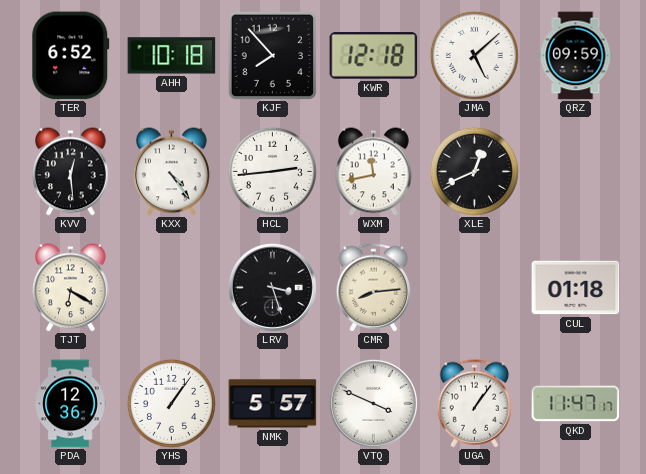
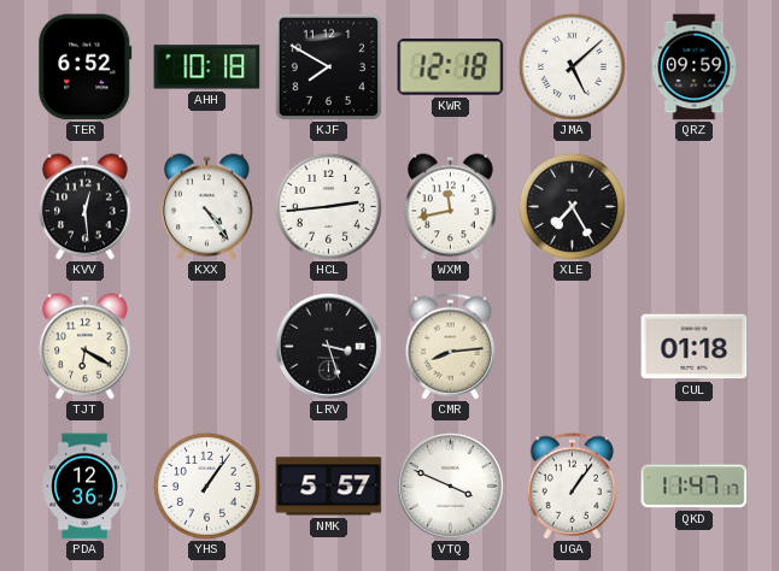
KJF: 7:53 -> 7:50
XLE: 12:41 -> 7:25
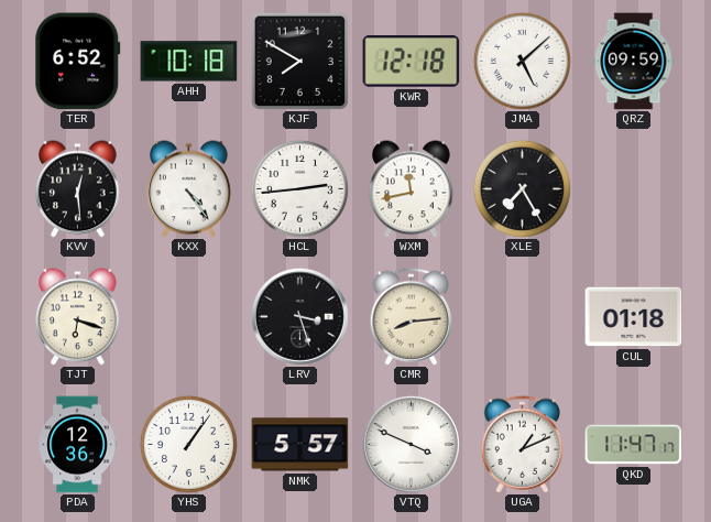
TJT: 6:20 -> 6:18
UGA: 1:06 -> 1:11
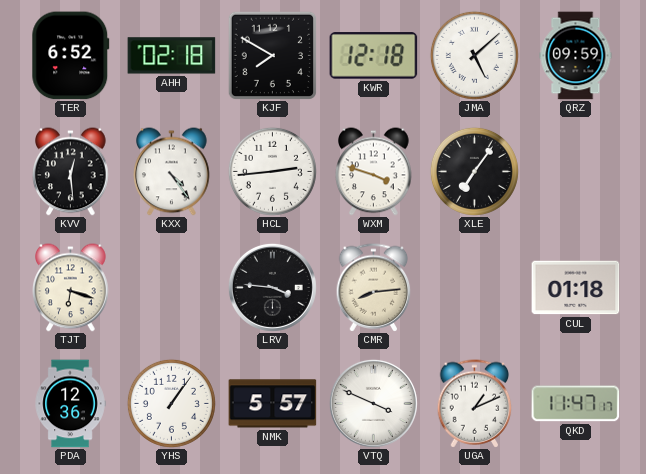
AHH: 10:18 -> 02:18
WXM: 11:43 -> 3:48
XLE: 7:25 -> 7:06
LRV: 3:27 -> 3:46
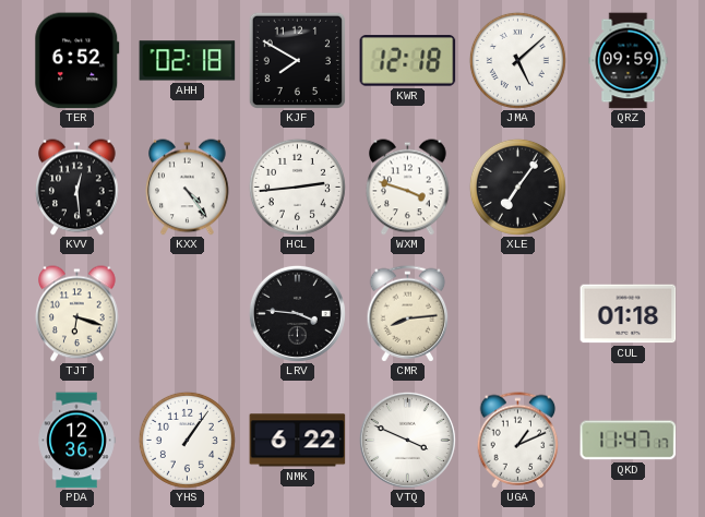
NMK: 5:57 -> 6:22
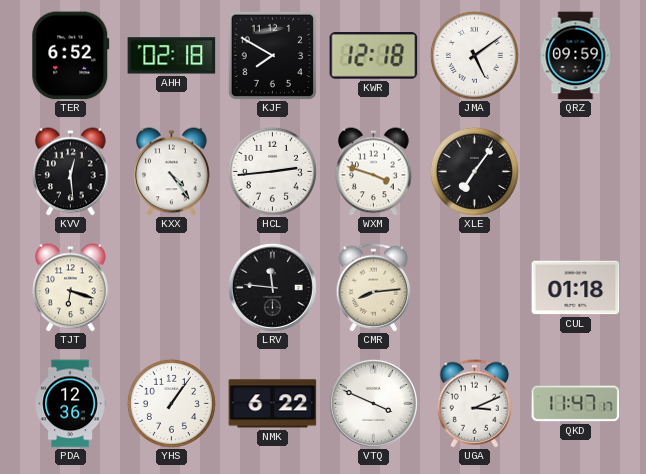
JMA: 5:08 -> 5:09
LRV: 3:46 -> 11:46
UGA: 1:11 -> 3:11
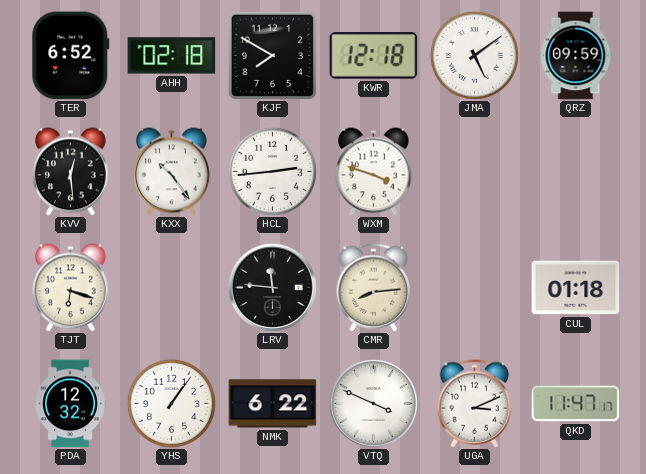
KXX: 4:24 -> 10:24
XLE: 7:06 -> none
PDA: 12:36 -> 12:32
